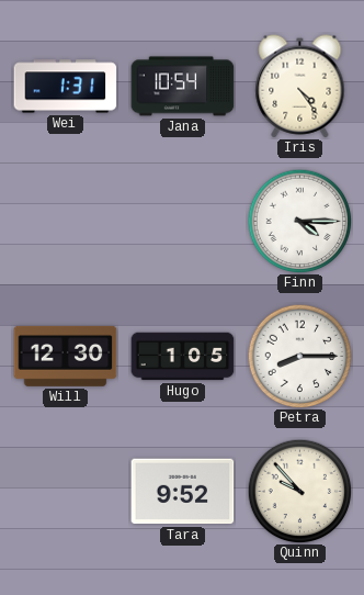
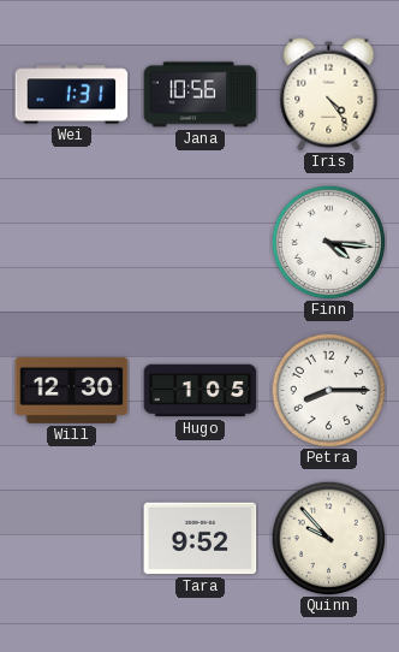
Jana: 10:54 -> 10:56
Finn: 4:15 -> 4:16
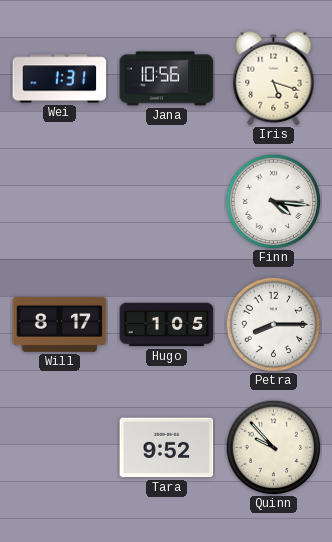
Iris: 4:24 -> 5:18
Will: 12:30 -> 8:17
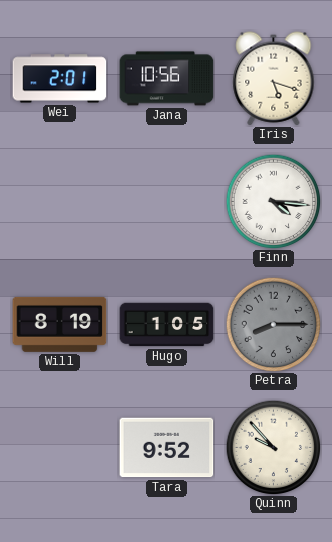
Wei: 1:31 -> 2:01
Will: 8:17 -> 8:19
Petra dial: white -> grey
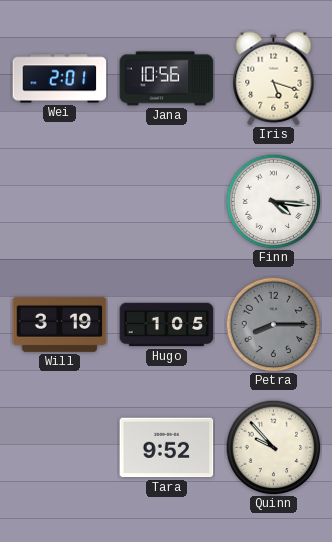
Will: 8:19 -> 3:19
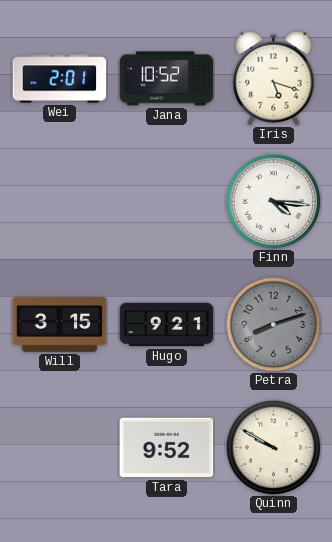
Jana: 10:56 -> 10:52
Will: 3:19 -> 3:15
Hugo: 1:05 -> 9:21
Petra: 8:15 -> 8:12
Quinn: 9:53 -> 9:50
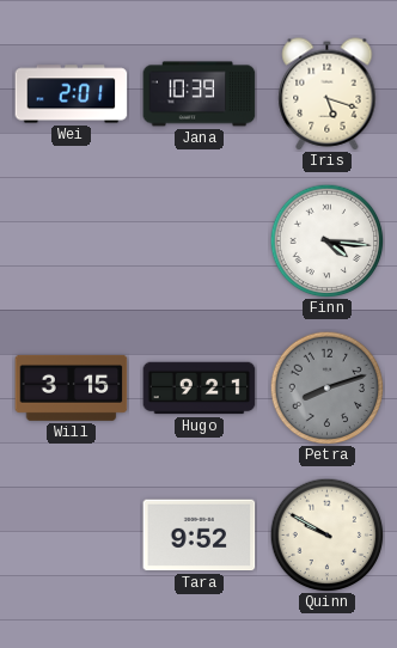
Jana: 10:52 -> 10:39
